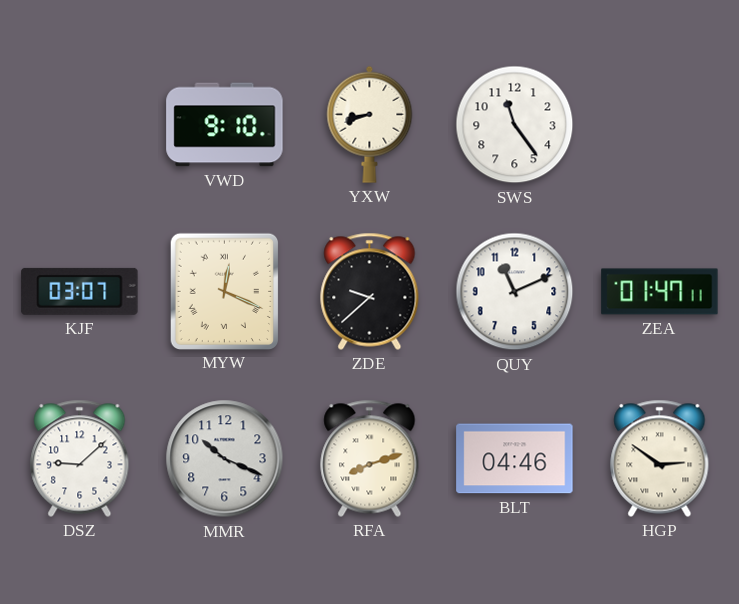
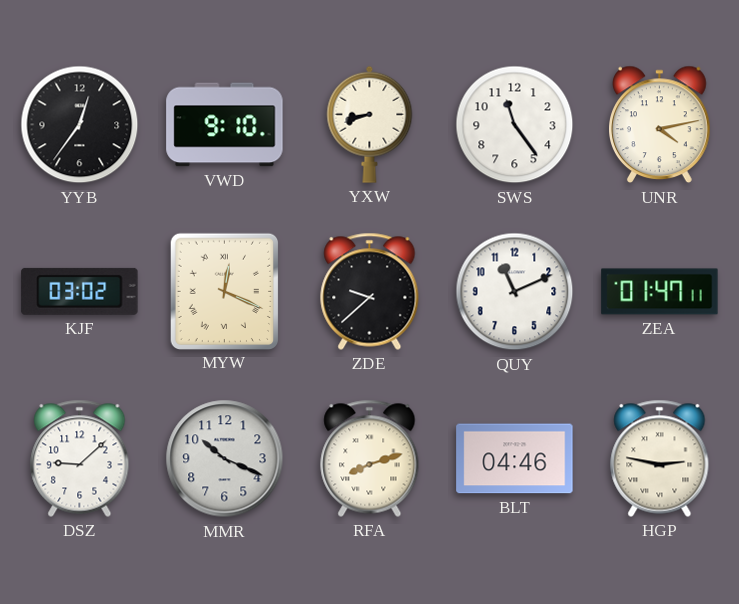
YYB: none -> 12:36
UNR: none -> 4:13
KJF: 03:07 -> 03:02
HGP: 2:51 -> 2:47
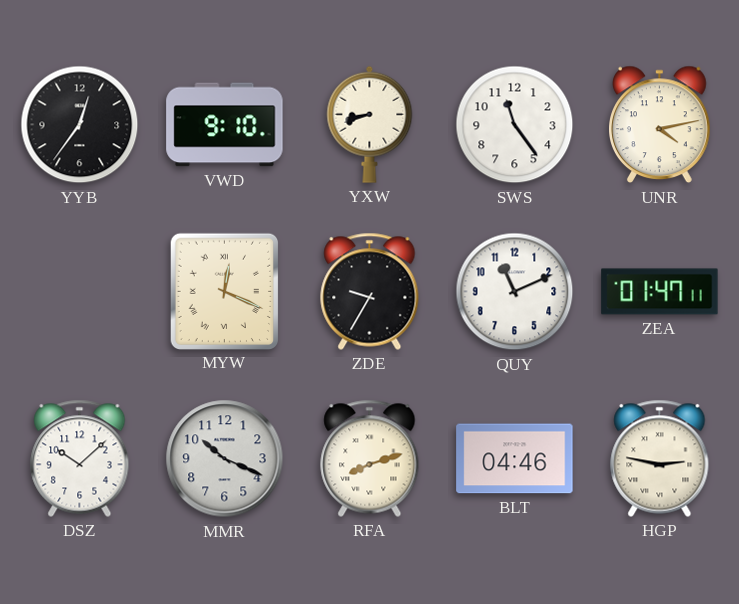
KJF: 03:02 -> none
ZDE: 9:38 -> 9:35
DSZ: 9:08 -> 10:08
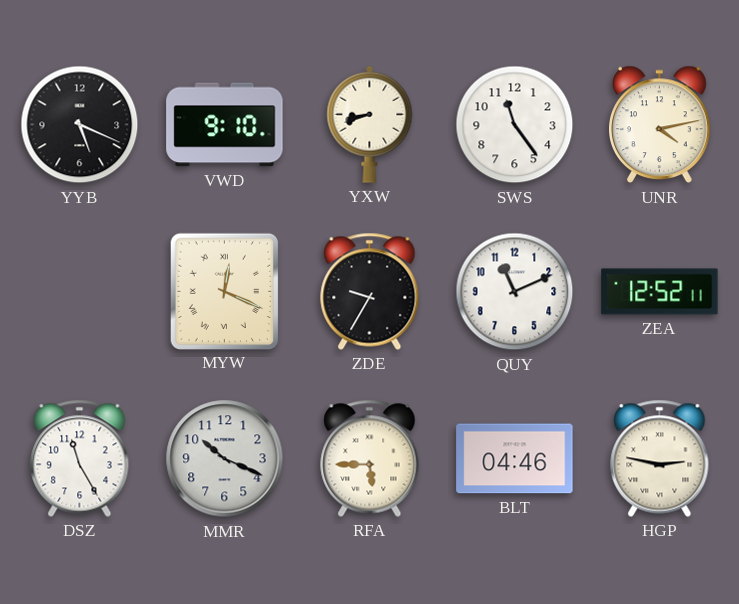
YYB: 12:36 -> 5:19
ZEA: 01:47 -> 12:52
DSZ: 10:08 -> 11:25
RFA: 8:12 -> 5:45
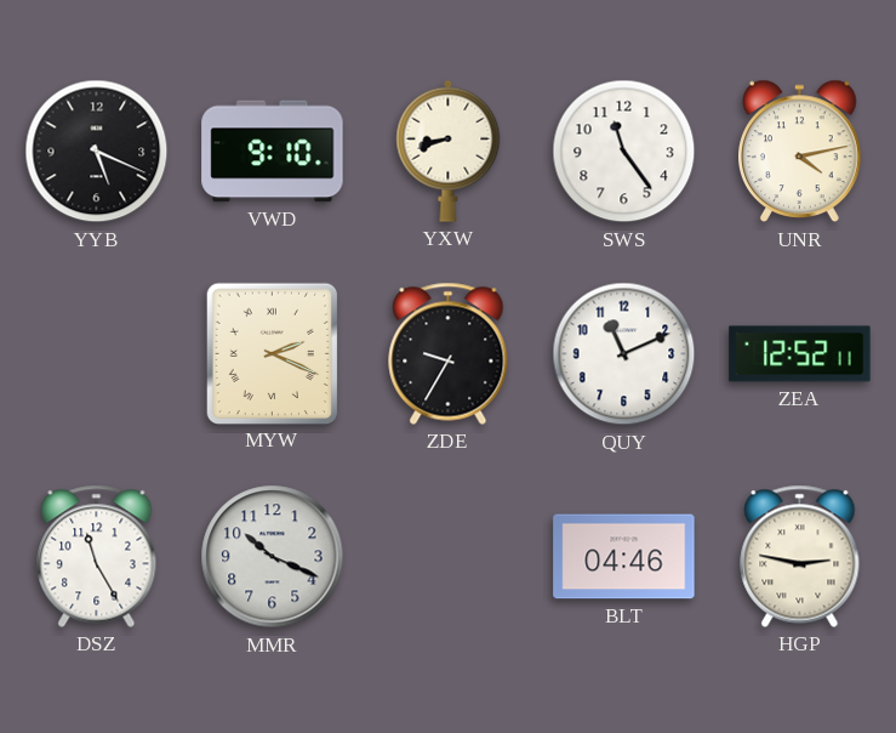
MYW: 12:19 -> 2:19
RFA: 5:45 -> none
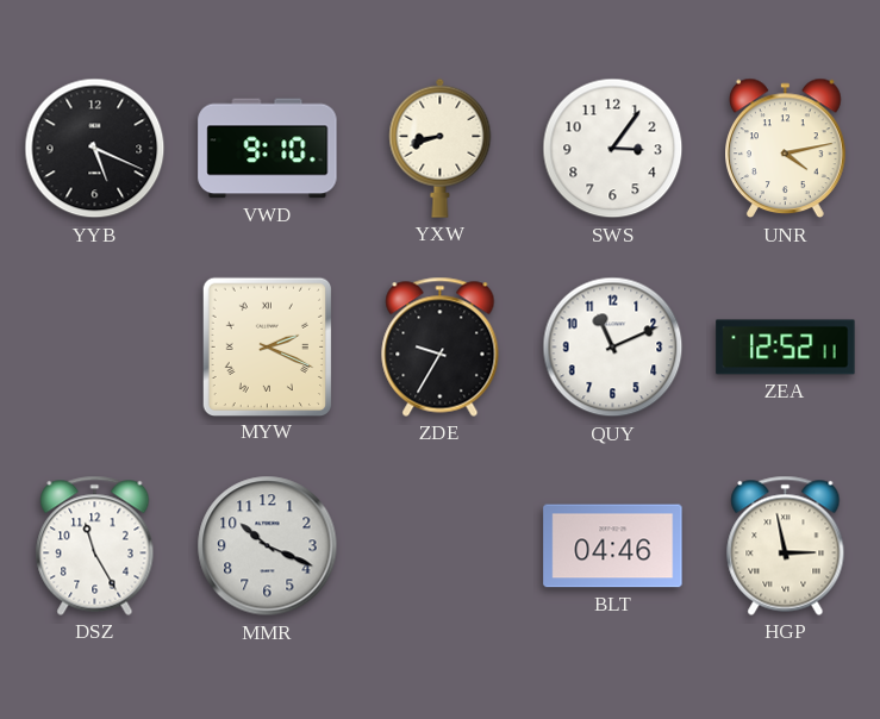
SWS: 11:24 -> 3:06
HGP: 2:47 -> 2:58
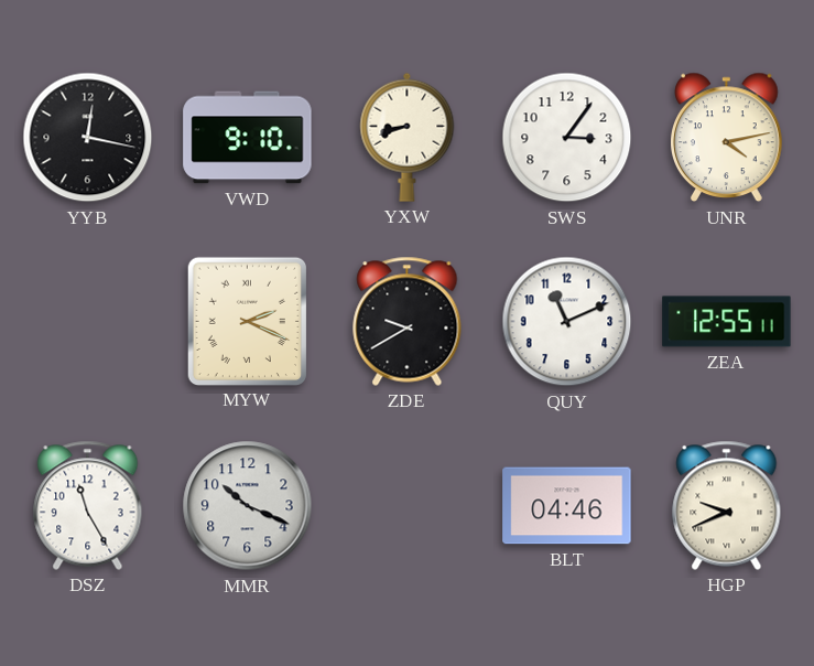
YYB: 5:19 -> 12:17
ZDE: 9:35 -> 9:40
ZEA: 12:52 -> 12:55
HGP: 2:58 -> 9:41
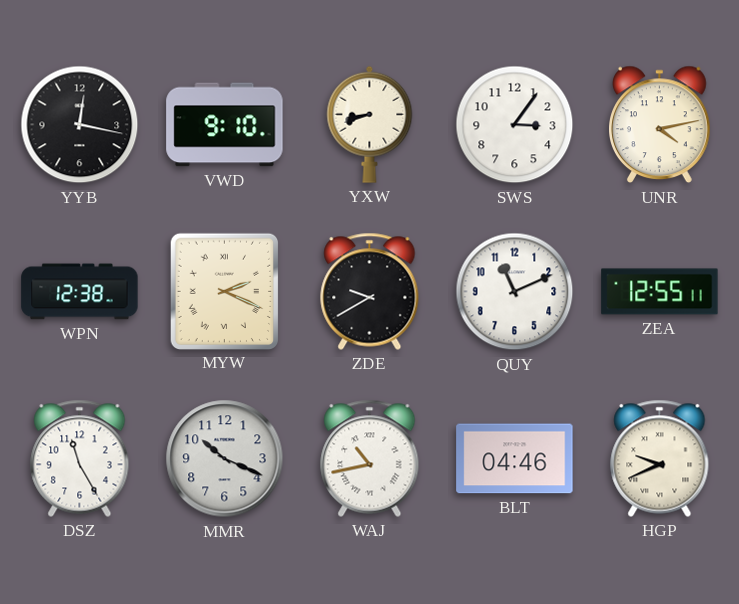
WPN: none -> 12:38
WAJ: none -> 10:43
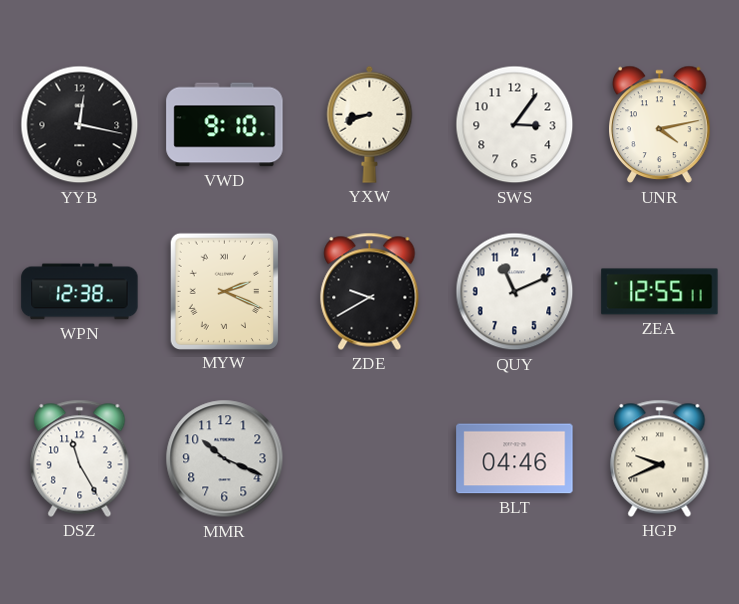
WAJ: 10:43 -> none
